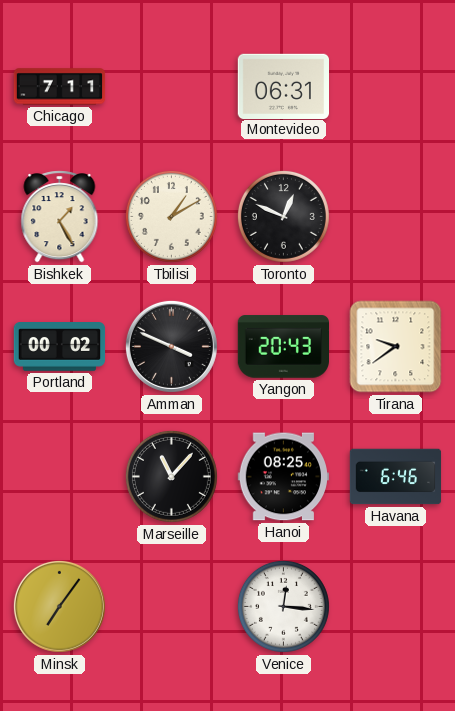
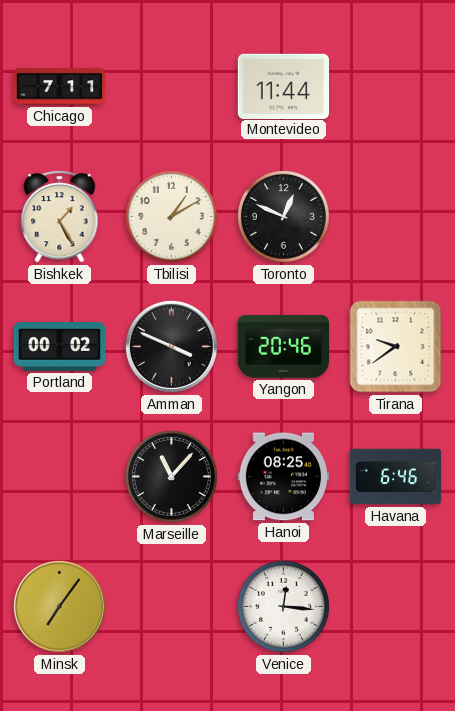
Montevideo: 06:31 -> 11:44
Yangon: 20:43 -> 20:46
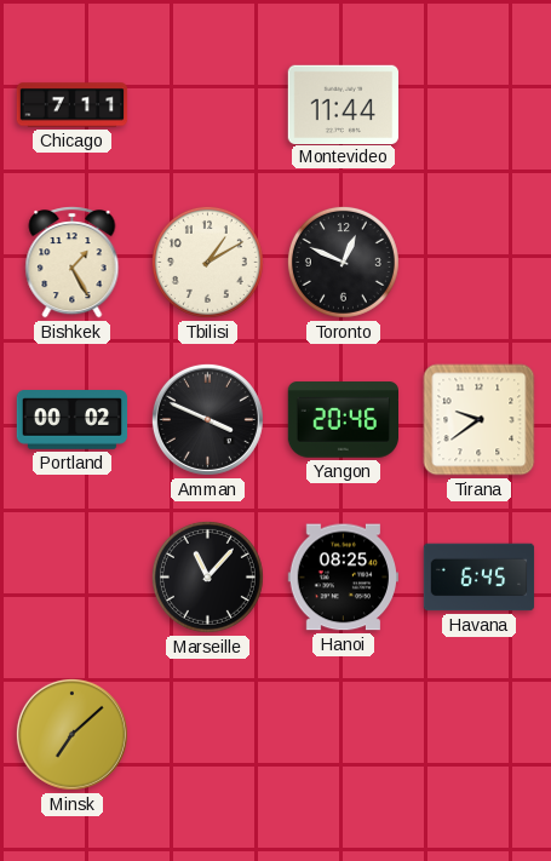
Havana: 6:46 -> 6:45
Minsk: 7:06 -> 7:08
Venice: 12:16 -> none
